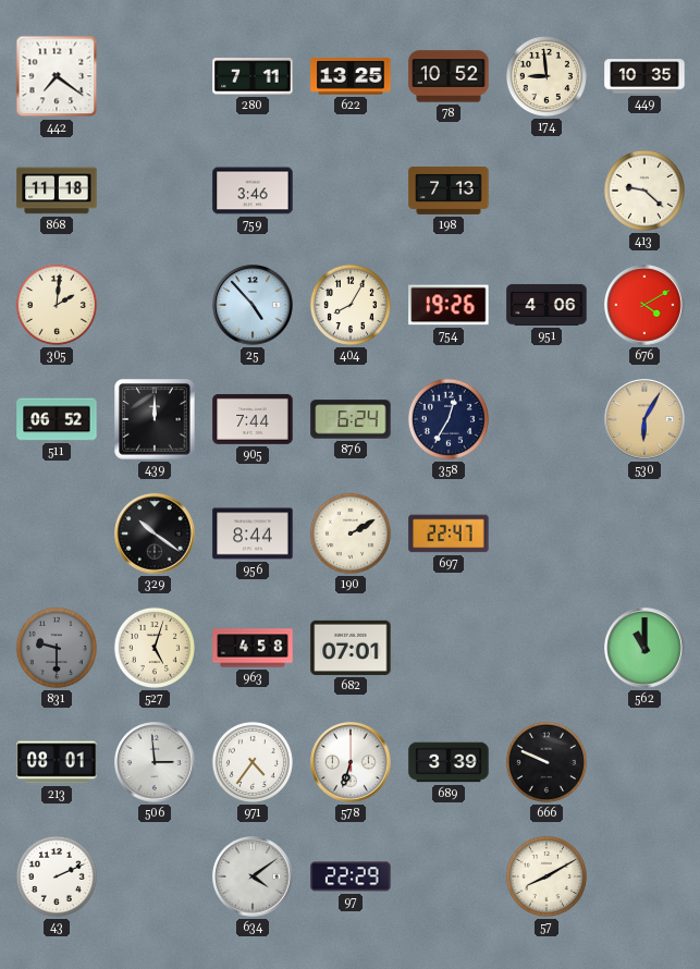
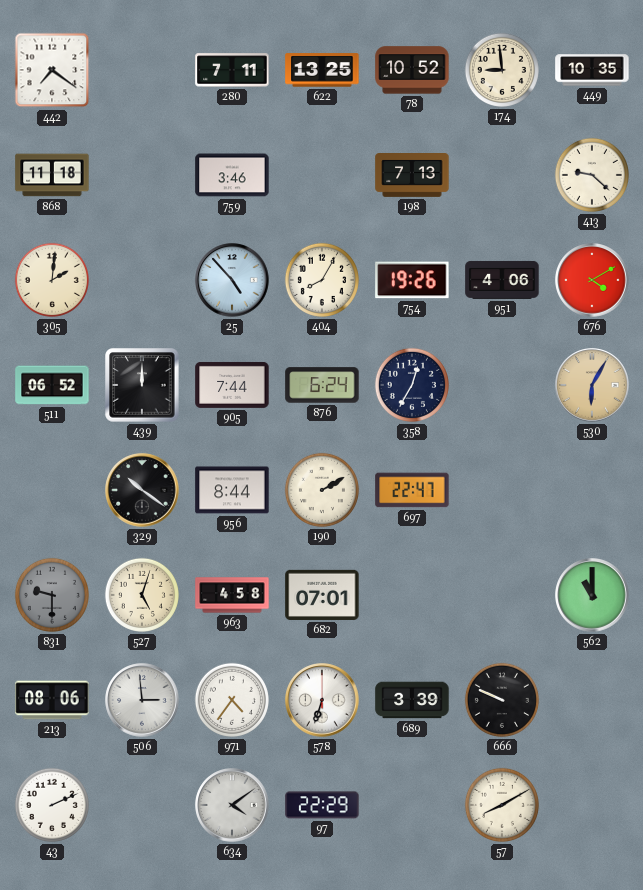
213: 08:01 -> 08:06
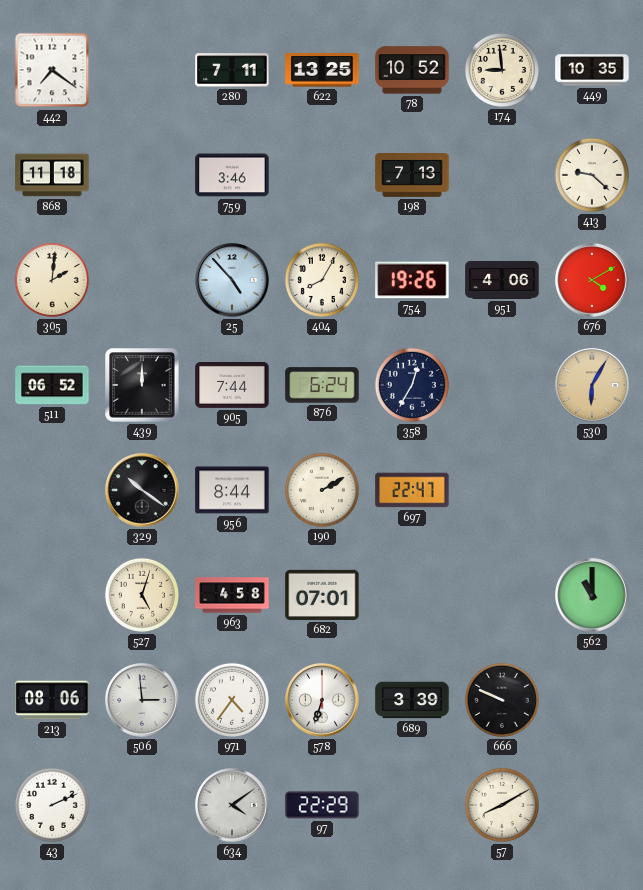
831: 9:30 -> none
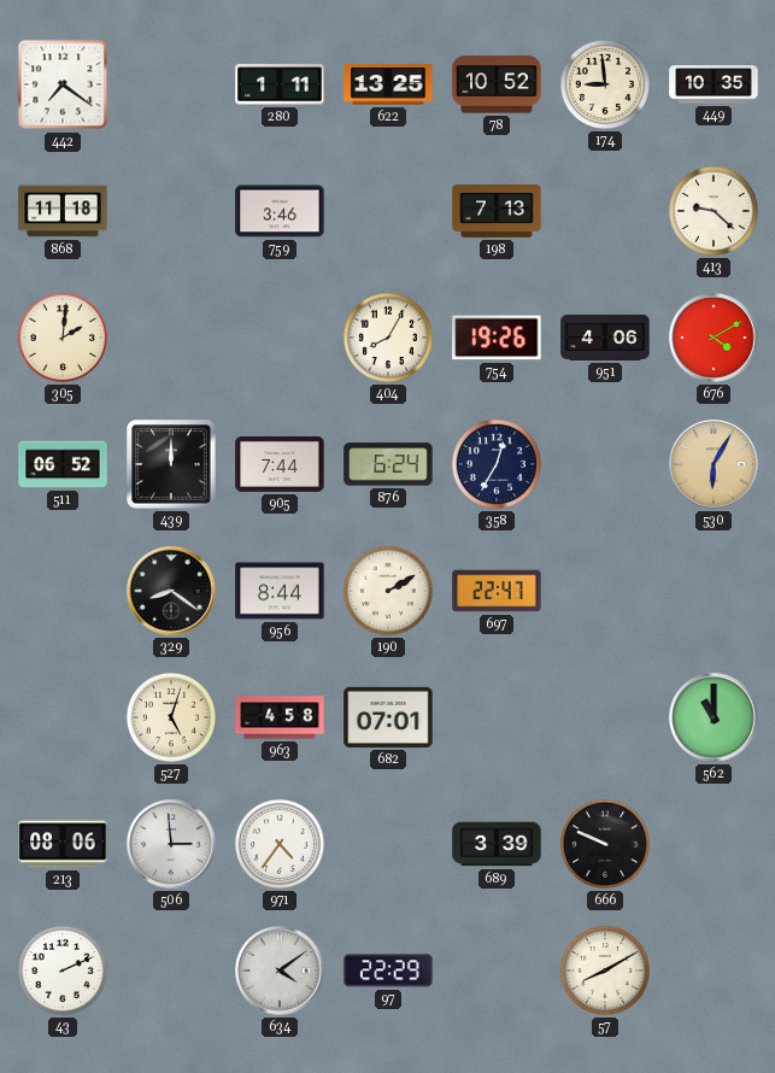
280: 7:11 -> 1:11
25: 4:53 -> none
329: 10:21 -> 8:21
578: 6:33 -> none
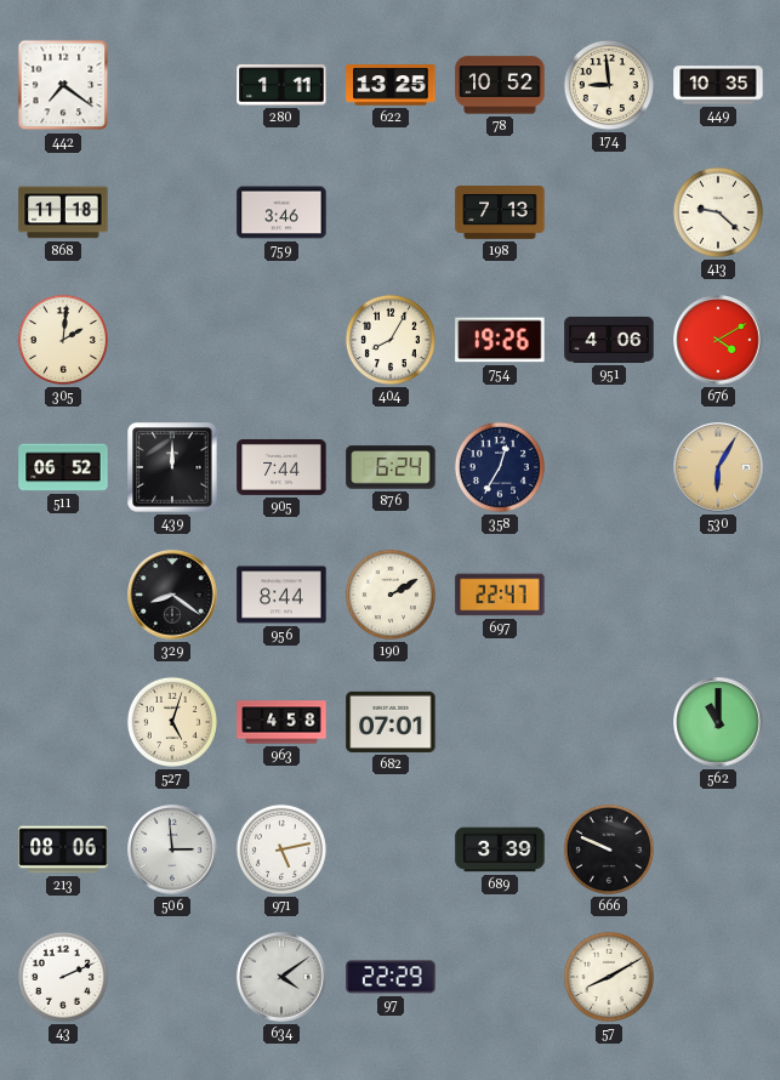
971: 4:36 -> 5:13
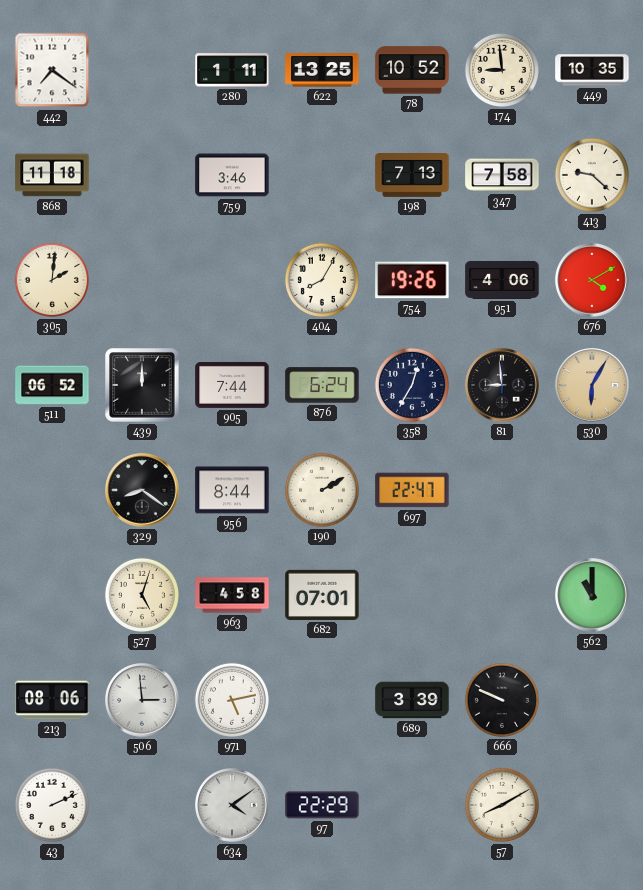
347: none -> 7:58
81: none -> 8:59
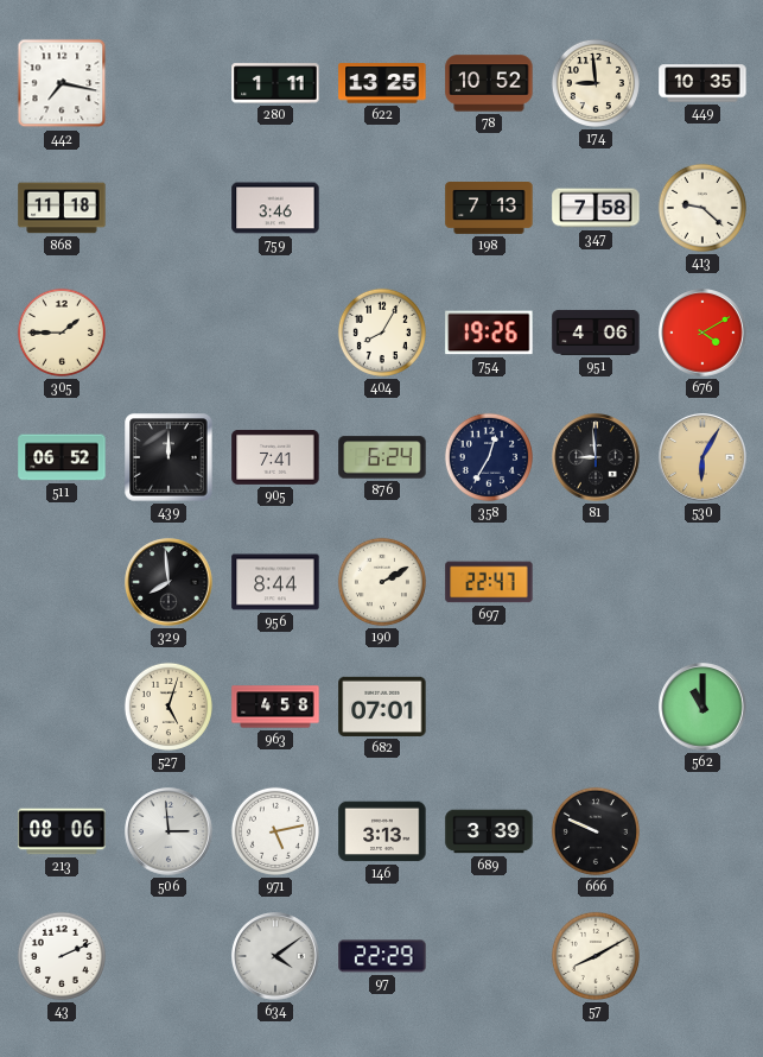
442: 7:21 -> 7:17
305: 2:01 -> 1:45
905: 7:44 -> 7:41
329: 8:21 -> 7:59
146: none -> 3:13
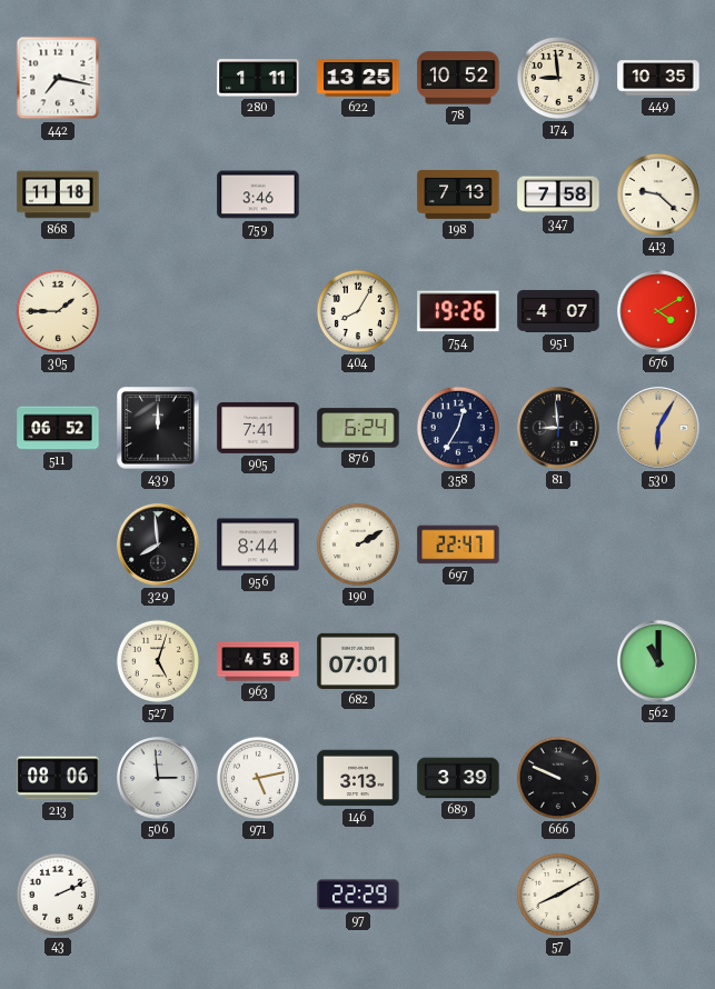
951: 4:06 -> 4:07
634: 4:09 -> none
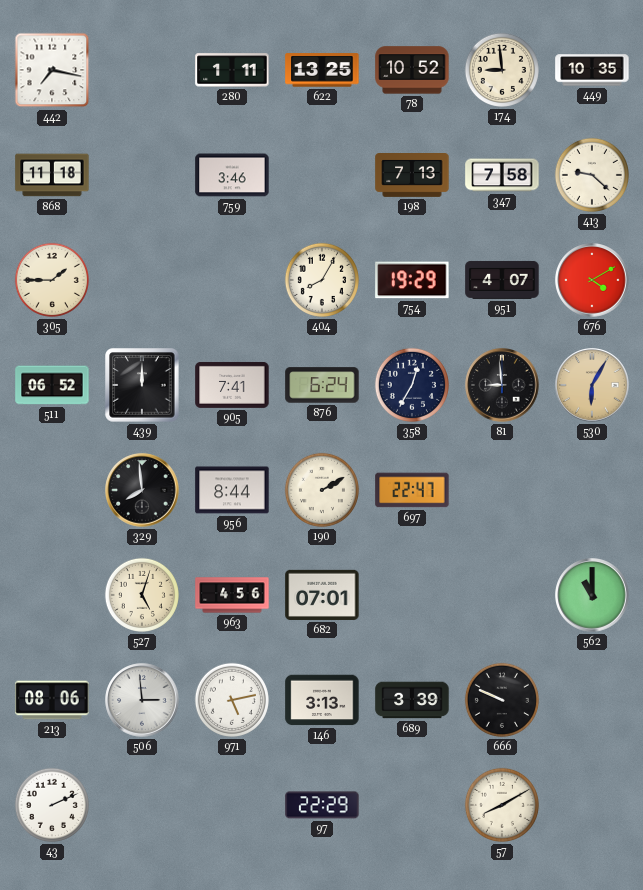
754: 19:26 -> 19:29
963: 4:58 -> 4:56
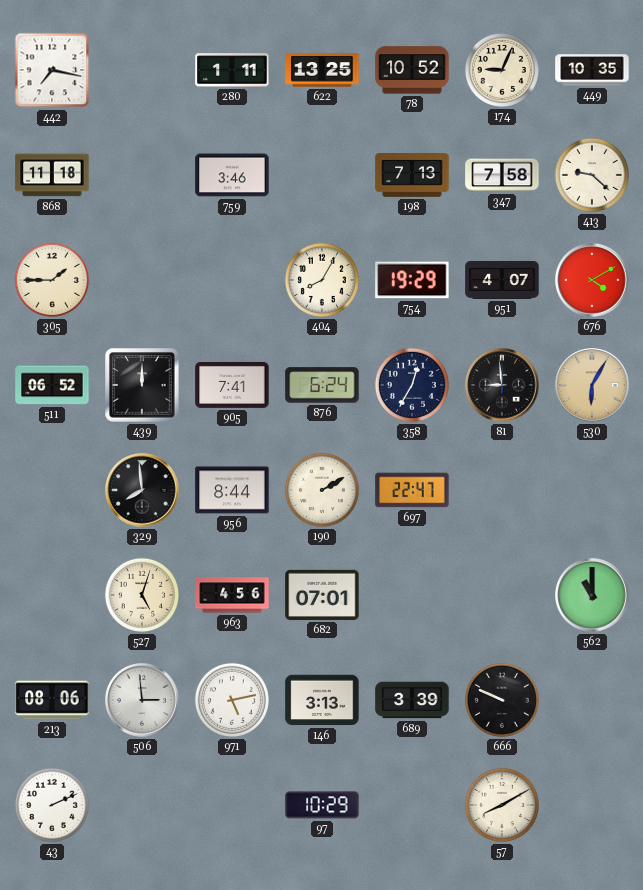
174: 8:59 -> 9:04
97: 22:29 -> 10:29
